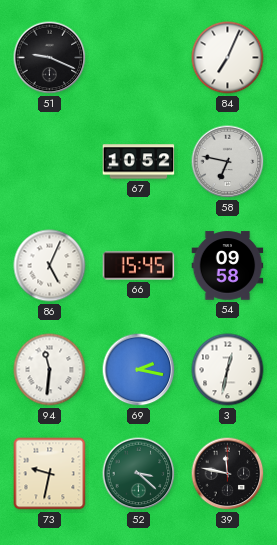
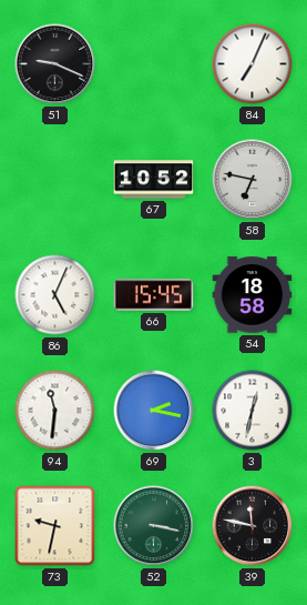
54: 09:58 -> 18:58
52: 3:22 -> 3:17
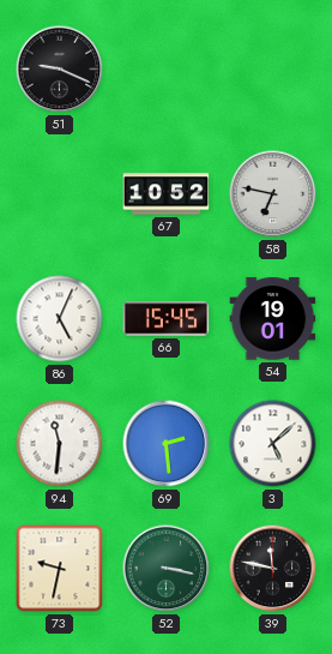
84: 7:04 -> none
54: 18:58 -> 19:01
69: 2:17 -> 2:29
3: 12:32 -> 5:08
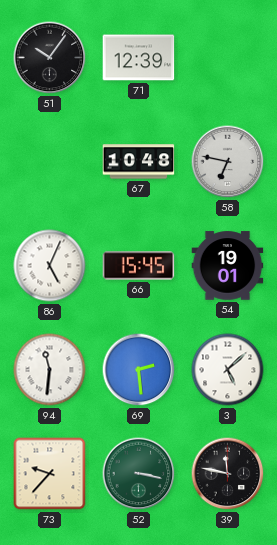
51: 9:19 -> 10:06
71: none -> 12:39
67: 10:52 -> 10:48
73: 9:32 -> 9:37
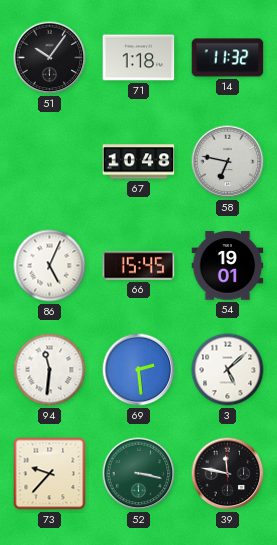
71: 12:39 -> 1:18
14: none -> 11:32
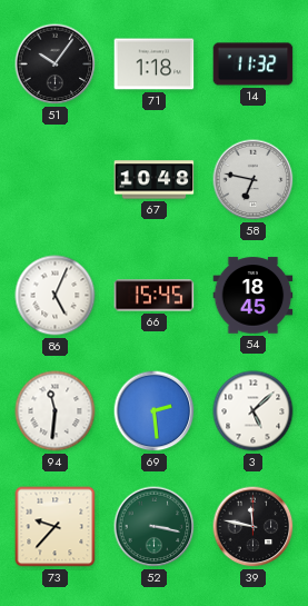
54: 19:01 -> 18:45
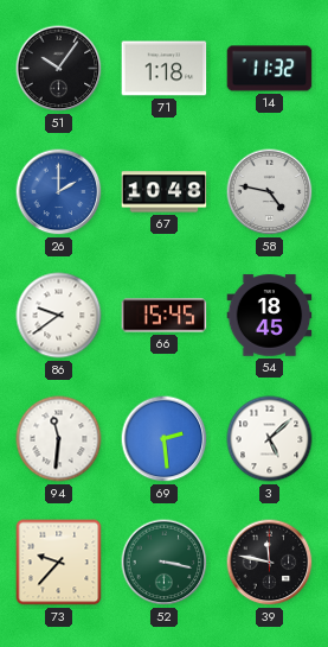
26: none -> 2:00
58: 6:47 -> 4:47
86: 5:04 -> 9:39
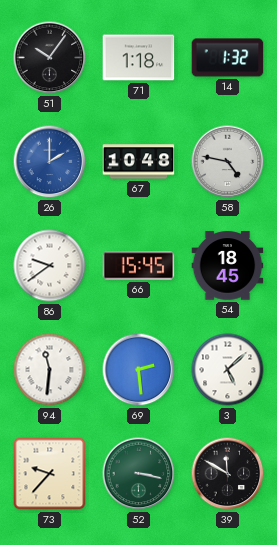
14: 11:32 -> 1:32
39: 11:47 -> 11:50
